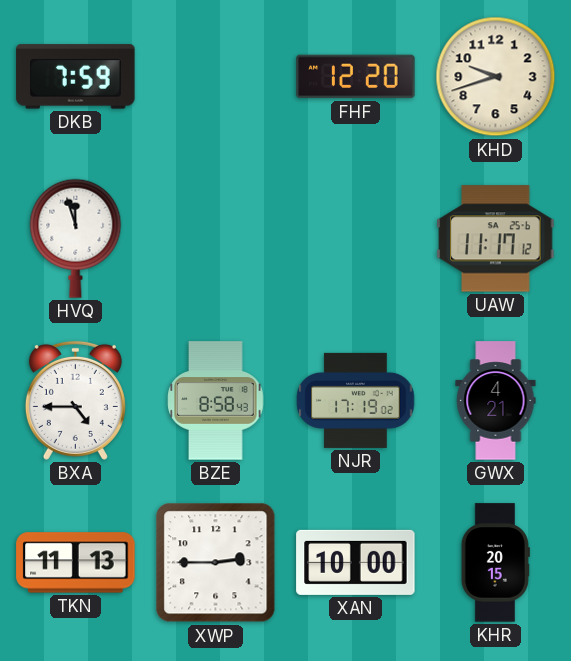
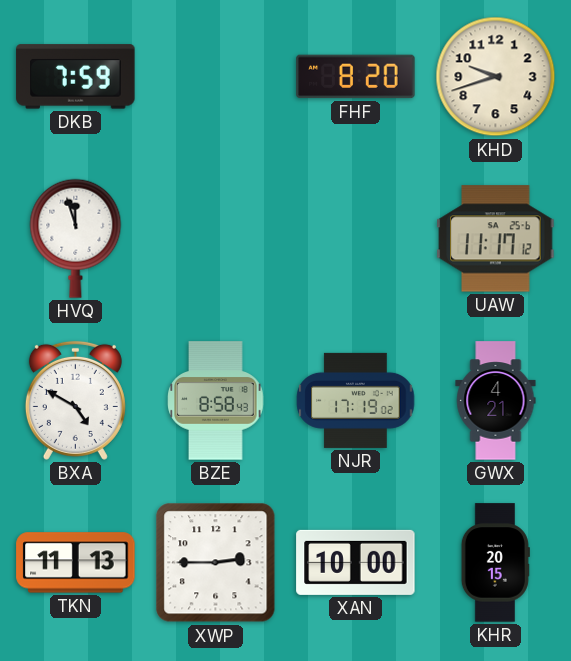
FHF: 12:20 -> 8:20
BXA: 4:45 -> 4:50
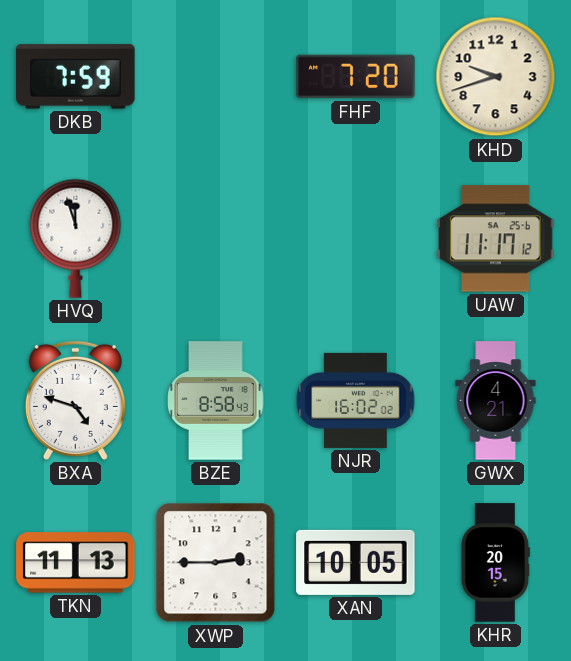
FHF: 8:20 -> 7:20
BXA: 4:50 -> 4:48
NJR: 17:19 -> 16:02
XAN: 10:00 -> 10:05
